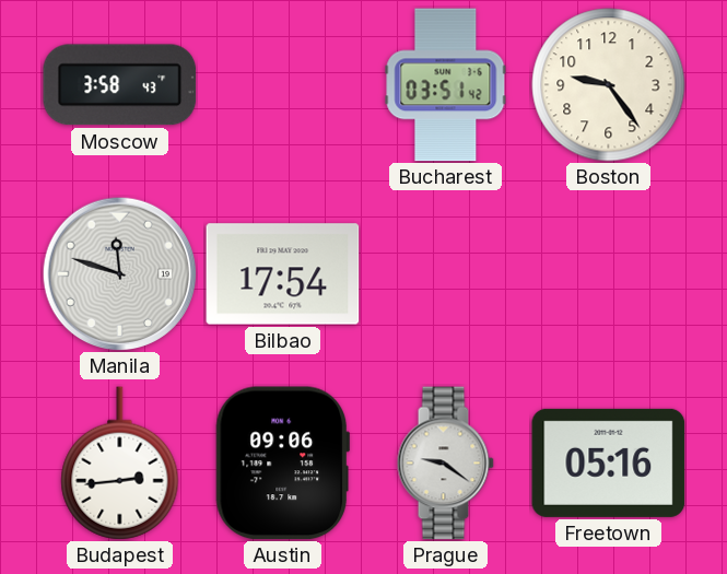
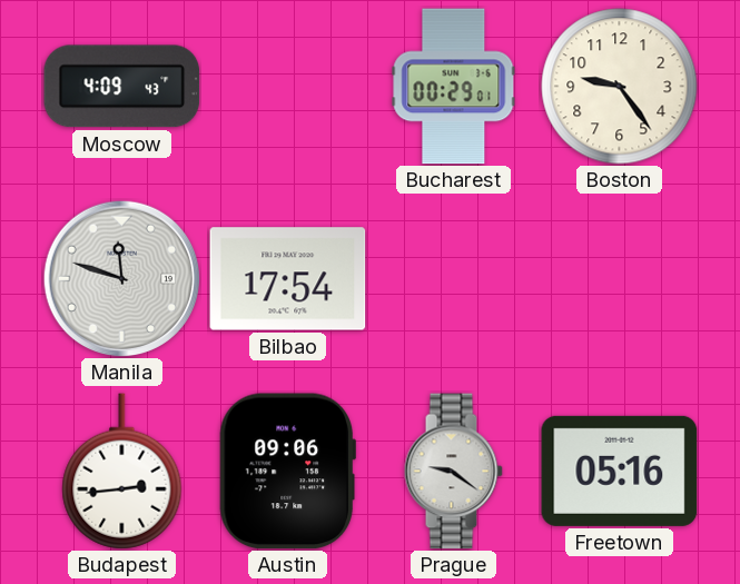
Moscow: 3:58 -> 4:09
Bucharest: 03:51 -> 00:29
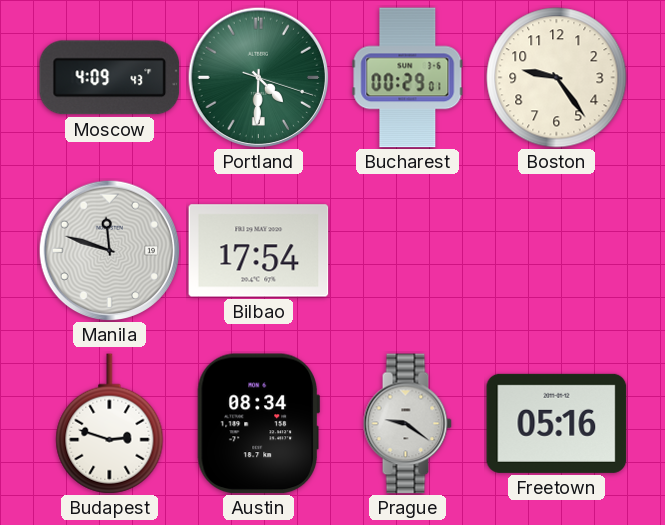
Portland: none -> 4:30
Budapest: 2:44 -> 2:48
Austin: 09:06 -> 08:34
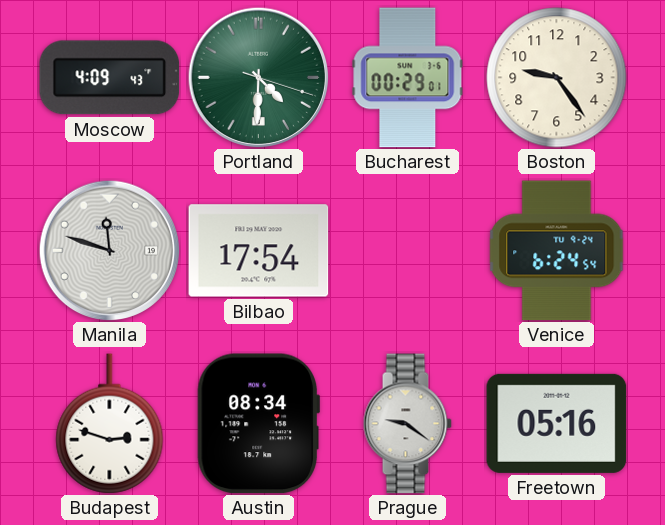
Venice: none -> 6:24
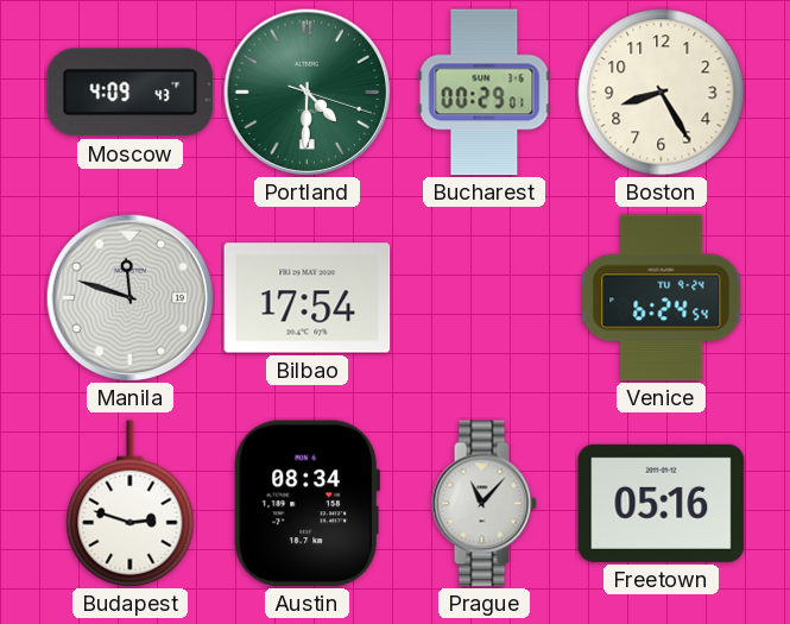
Boston: 9:24 -> 8:25
Prague: 9:21 -> 11:07
